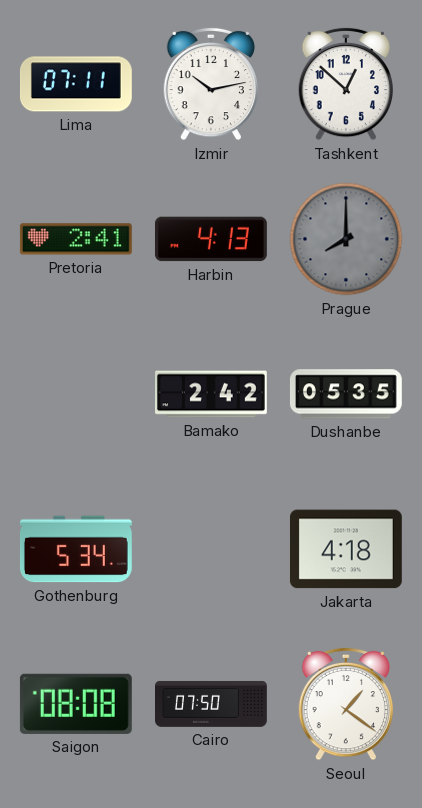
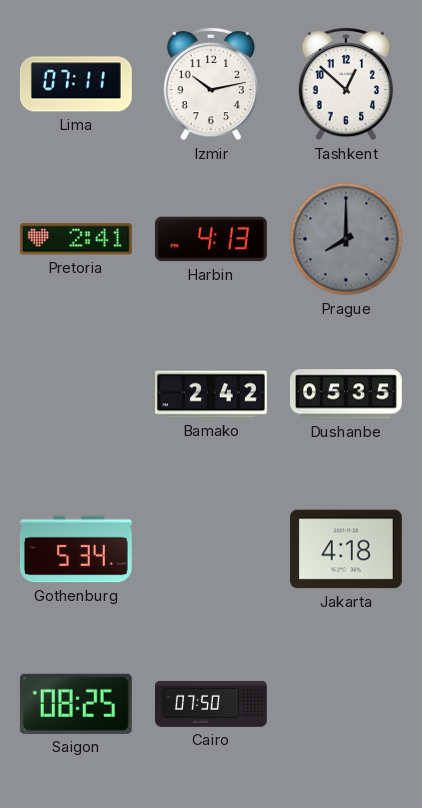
Saigon: 08:08 -> 08:25
Seoul: 1:21 -> none
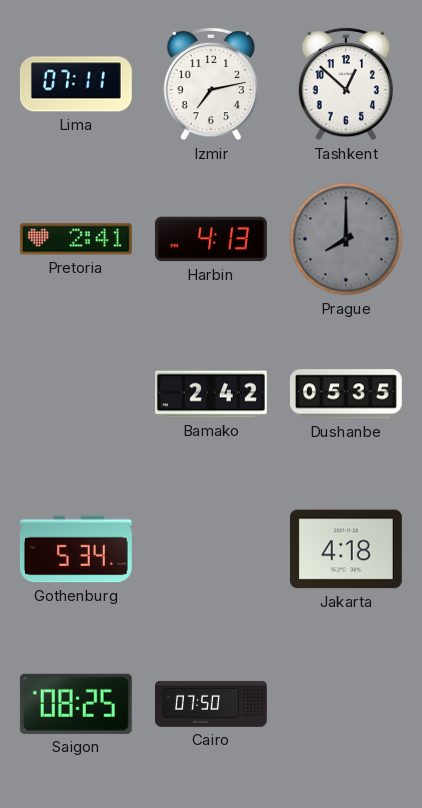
Izmir: 10:13 -> 7:13
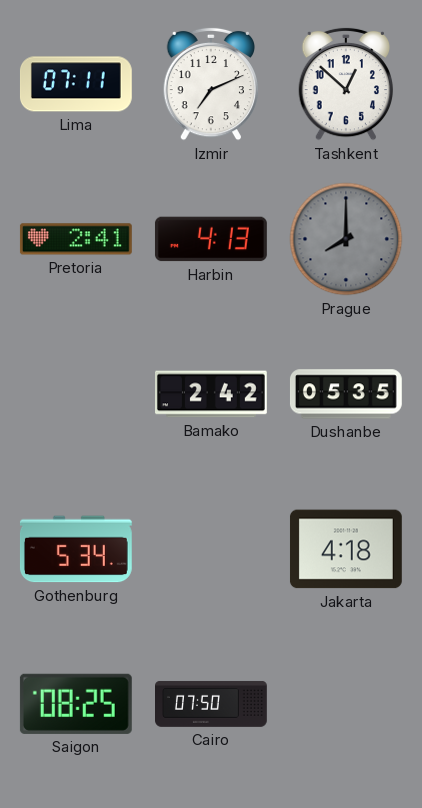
Izmir: 7:13 -> 7:11
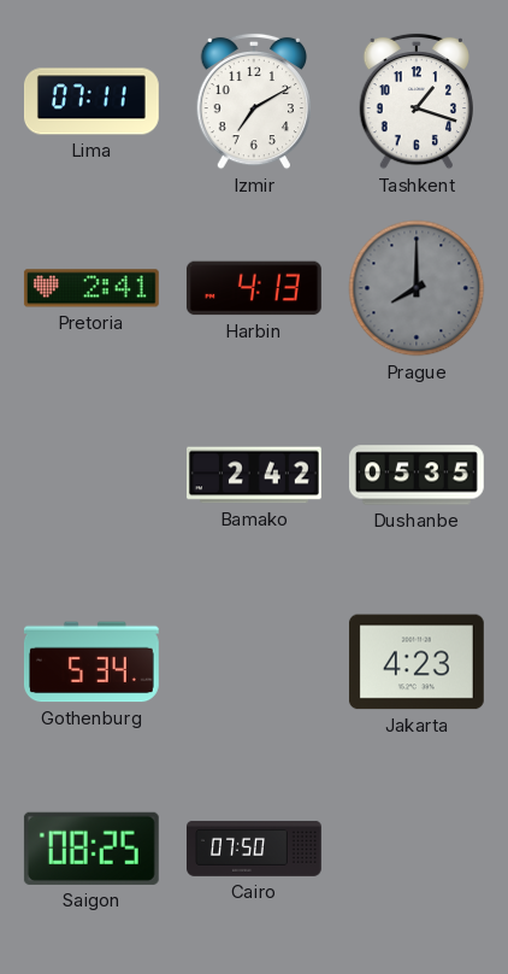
Izmir: 7:11 -> 7:10
Tashkent: 12:52 -> 1:18
Jakarta: 4:18 -> 4:23
